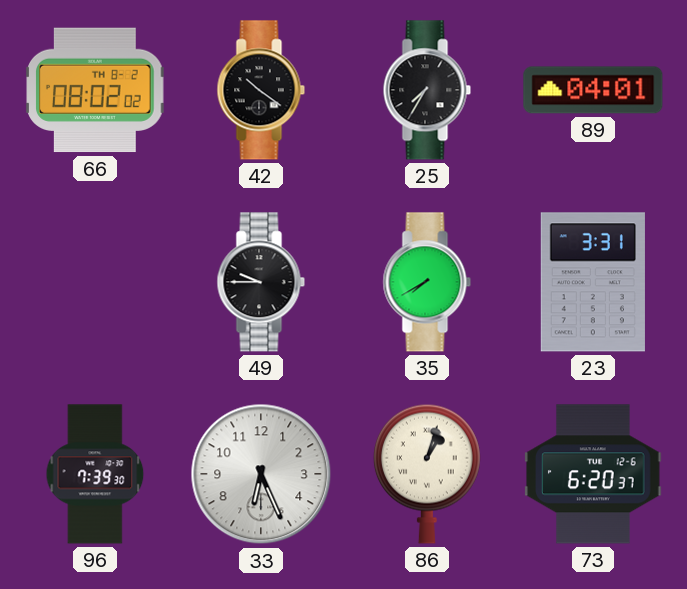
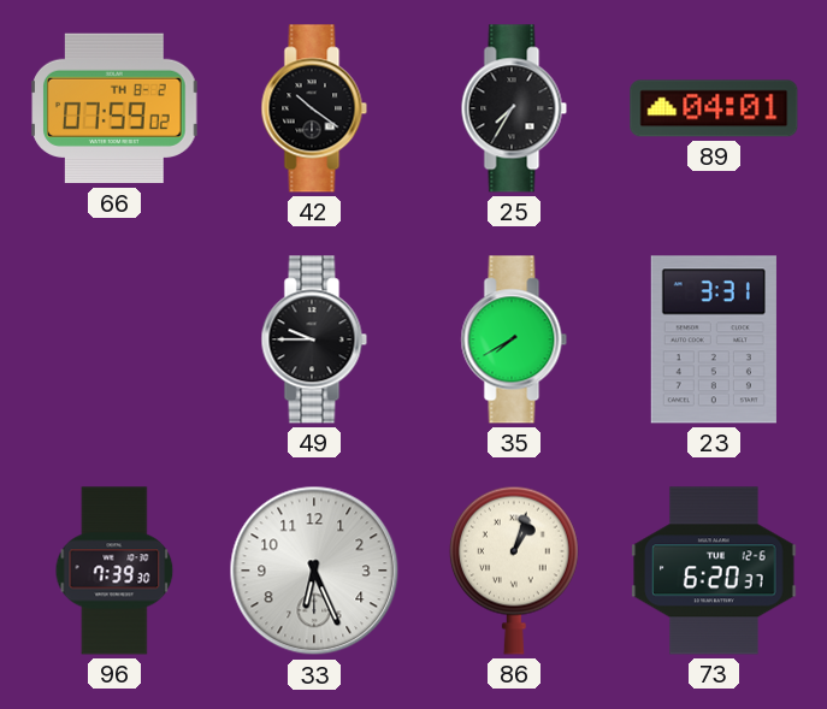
66: 08:02 -> 07:59
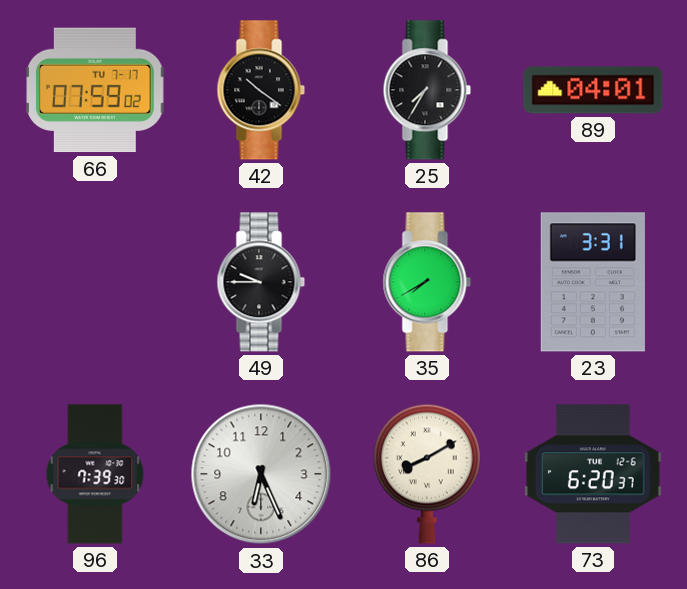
66 date: TH 8-2 -> TU 7-17
86: 1:03 -> 8:10
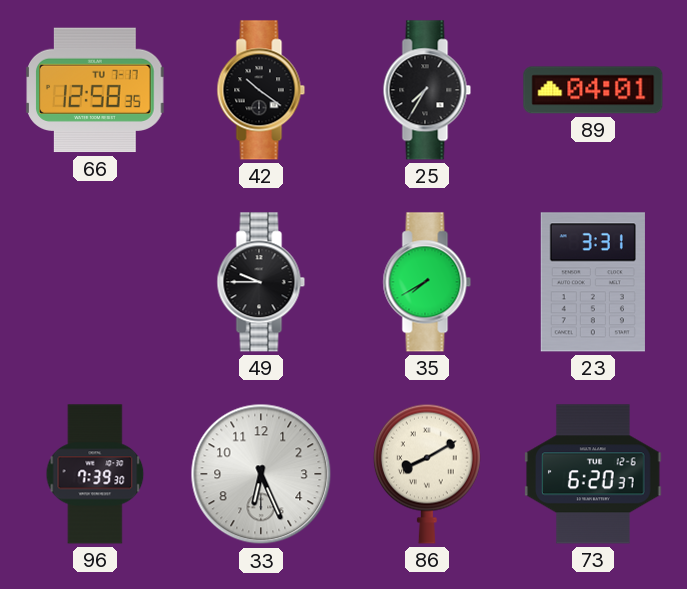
66: 07:59 -> 12:58
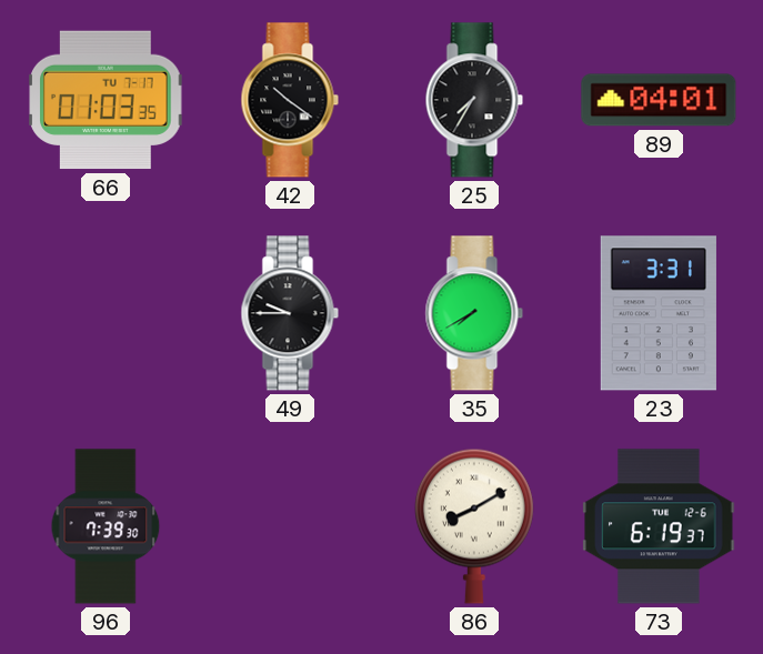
66: 12:58 -> 01:03
33: 6:26 -> none
73: 6:20 -> 6:19
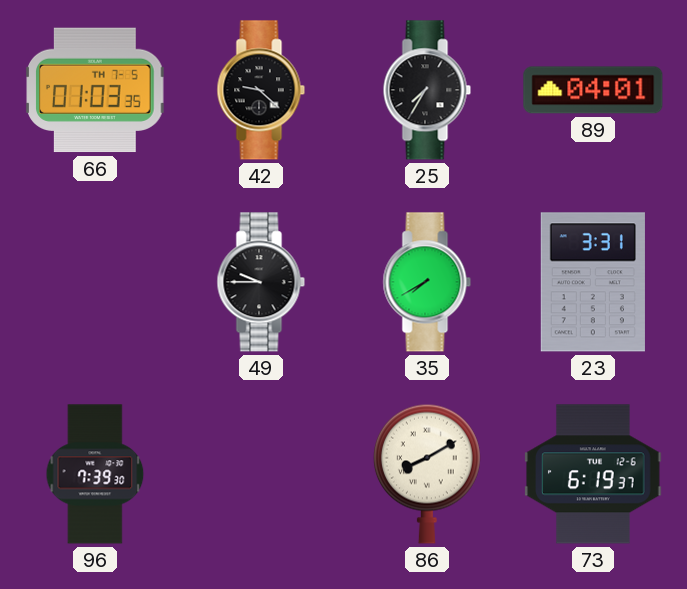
66 date: TU 7-17 -> TH 7-5
42: 10:21 -> 9:22
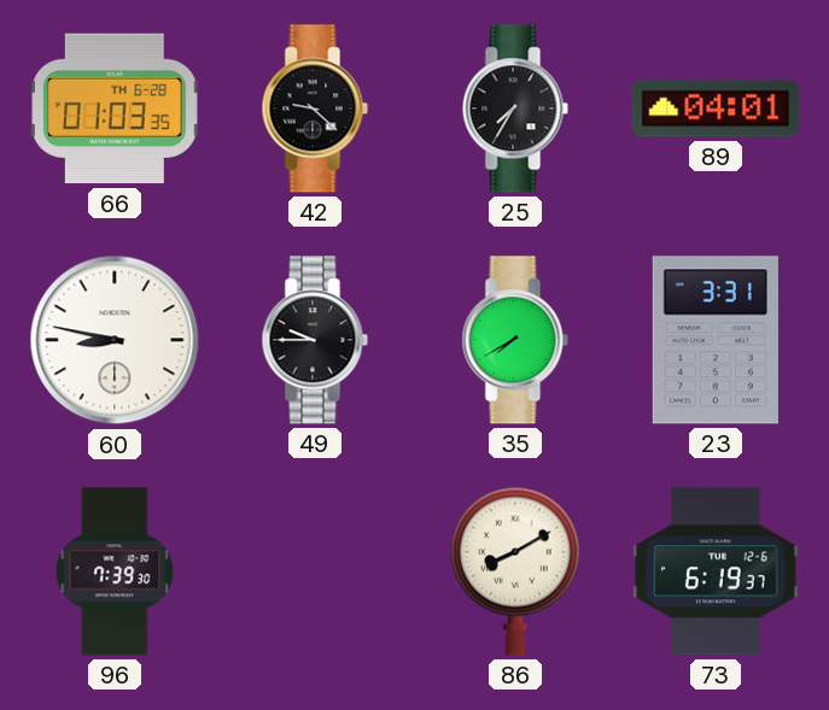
66 date: TH 7-5 -> TH 6-28
60: none -> 8:47
